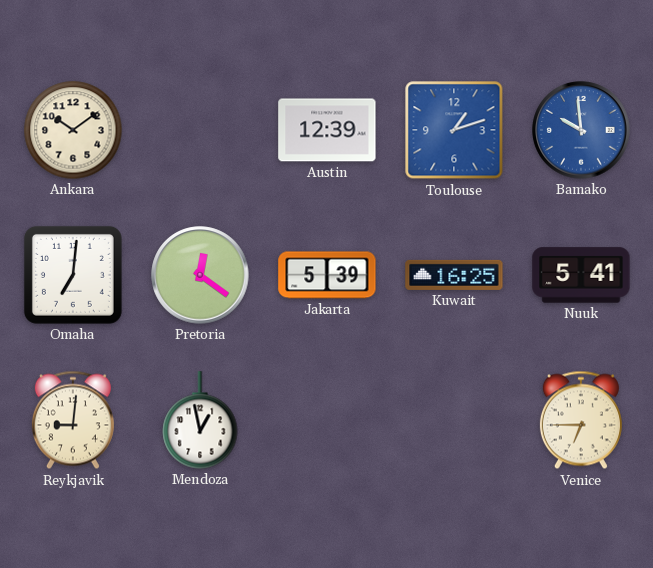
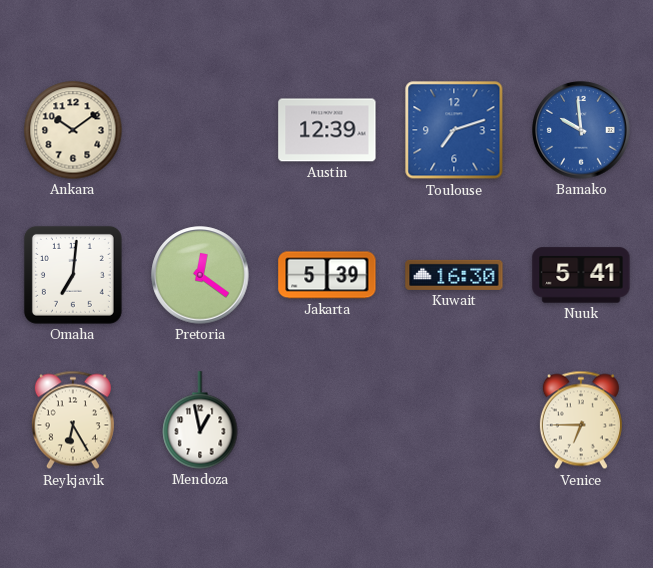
Toulouse: 1:12 -> 7:12
Kuwait: 16:25 -> 16:30
Reykjavik: 9:01 -> 6:25
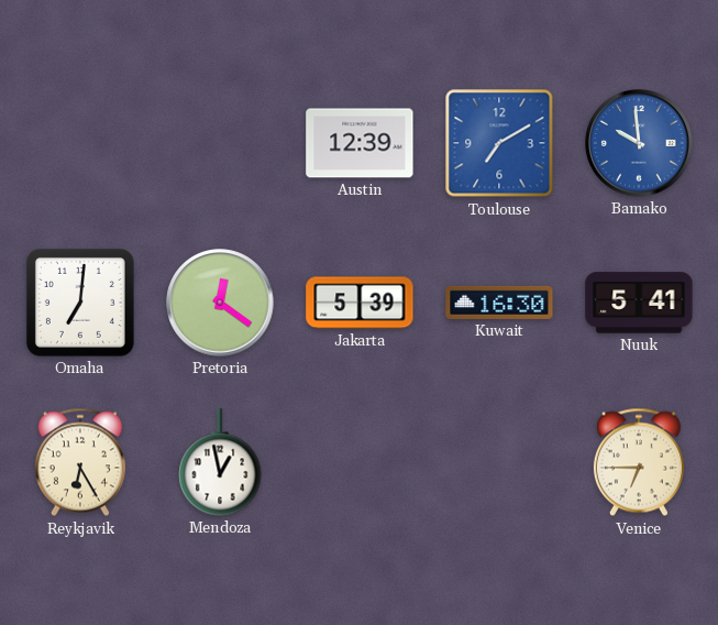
Ankara: 10:09 -> none
Toulouse: 7:12 -> 7:10
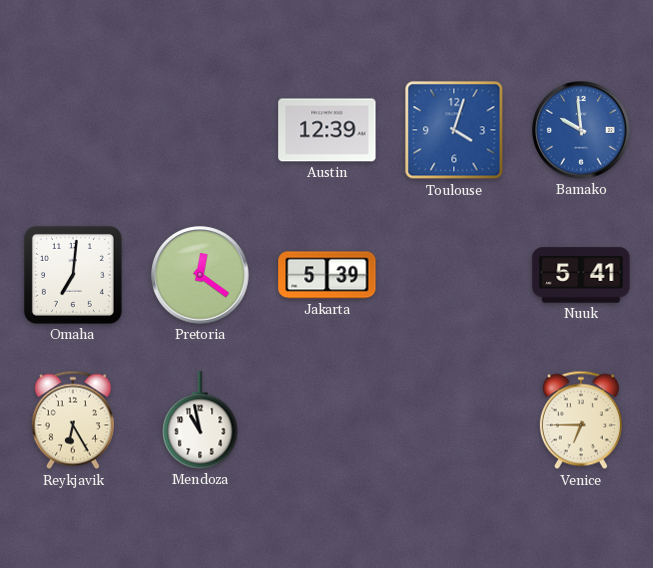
Toulouse: 7:10 -> 4:03
Kuwait: 16:30 -> none
Mendoza: 12:58 -> 10:58
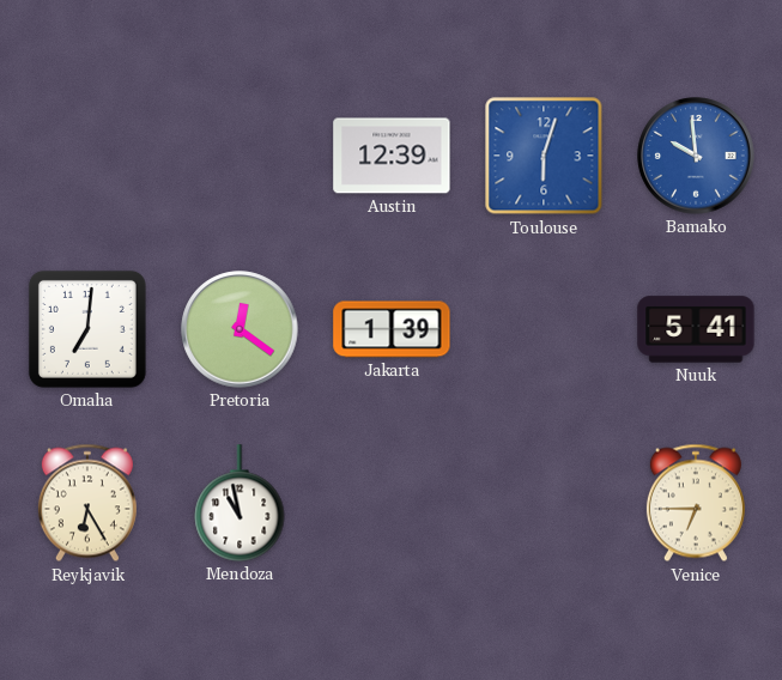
Toulouse: 4:03 -> 6:03
Jakarta: 5:39 -> 1:39
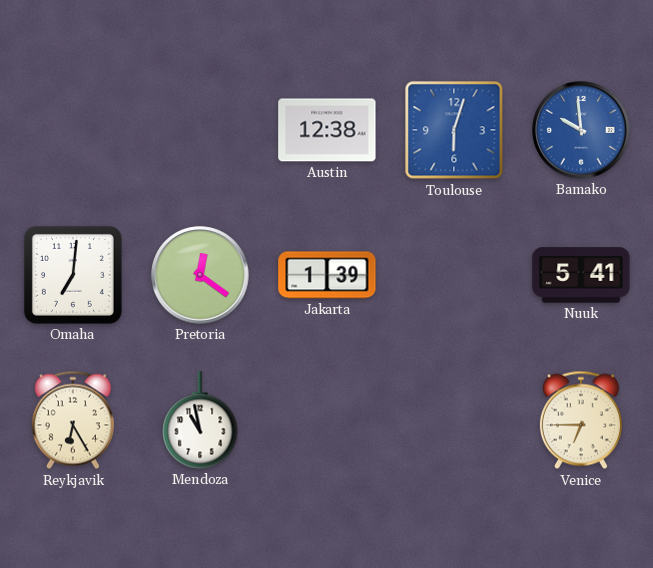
Austin: 12:39 -> 12:38
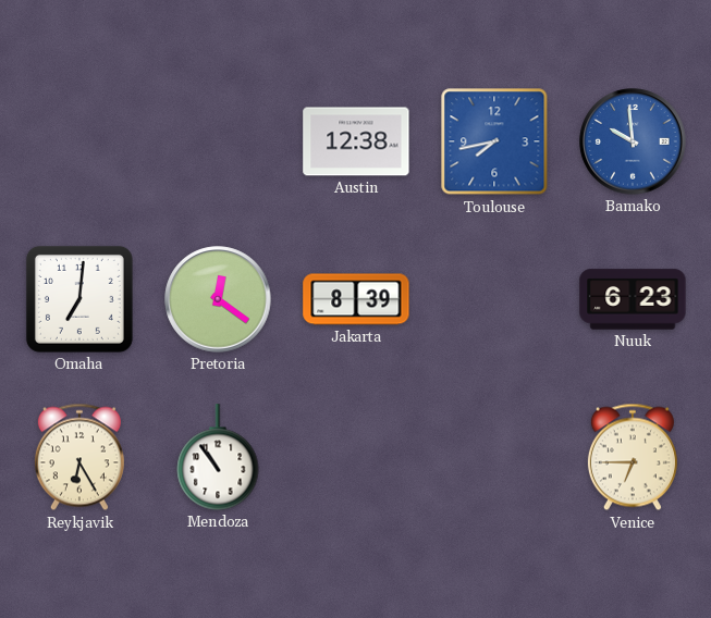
Toulouse: 6:03 -> 7:43
Jakarta: 1:39 -> 8:39
Nuuk: 5:41 -> 6:23
Mendoza: 10:58 -> 10:54
